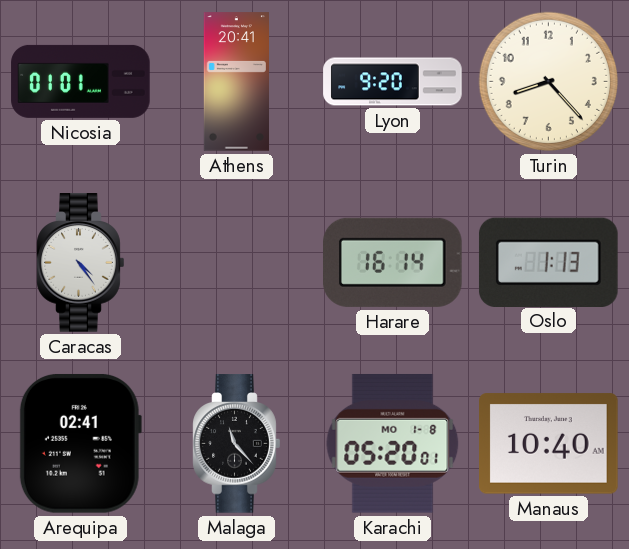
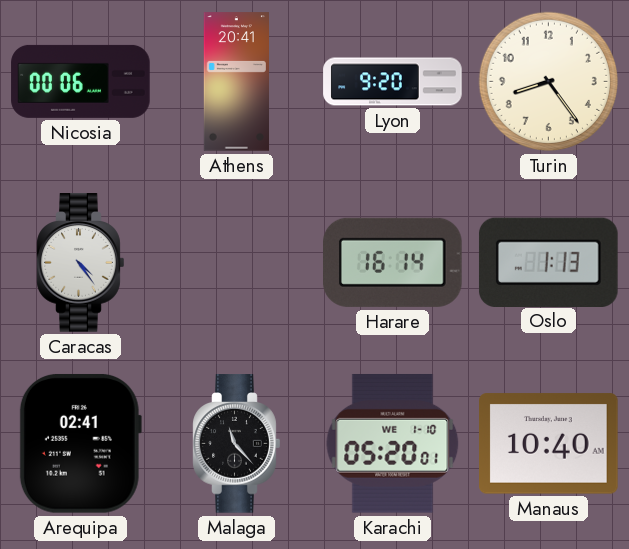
Nicosia: 01:01 -> 00:06
Turin: 8:23 -> 8:24
Karachi date: MO 1-8 -> WE 1-10
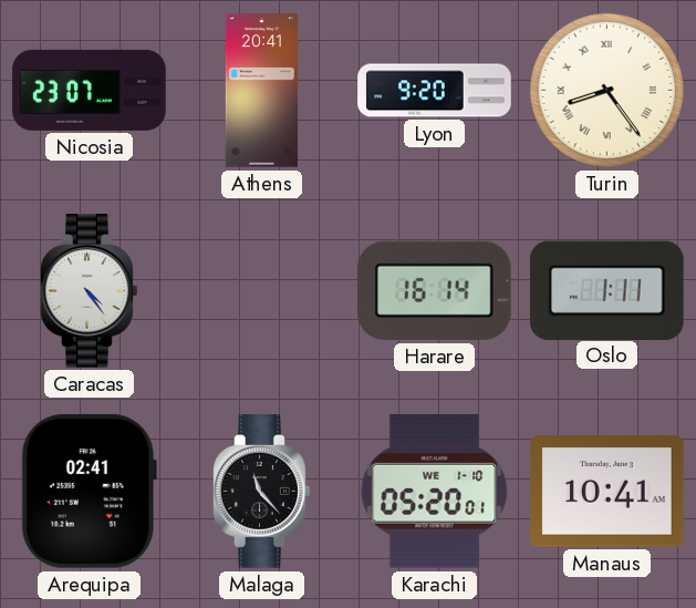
Nicosia: 00:06 -> 23:07
Turin numerals: Arabic -> Roman
Oslo: 1:13 -> 1:11
Manaus: 10:40 -> 10:41
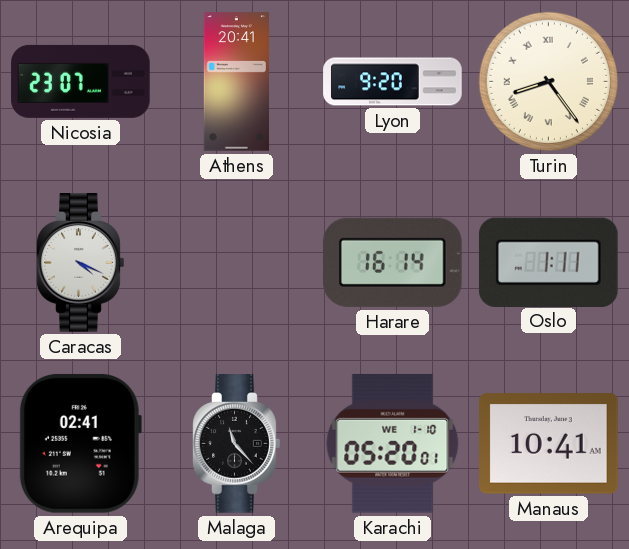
Caracas: 4:24 -> 4:19
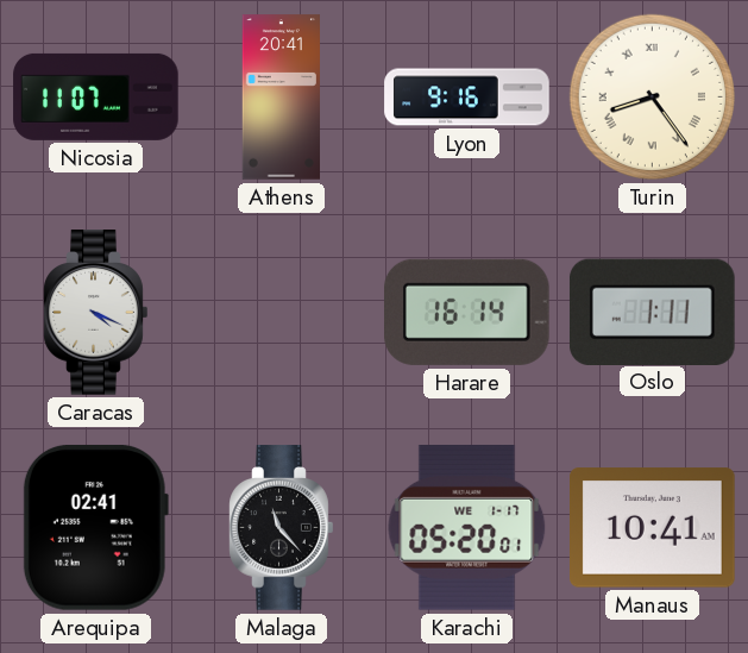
Nicosia: 23:07 -> 11:07
Lyon: 9:20 -> 9:16
Karachi date: WE 1-10 -> WE 1-17
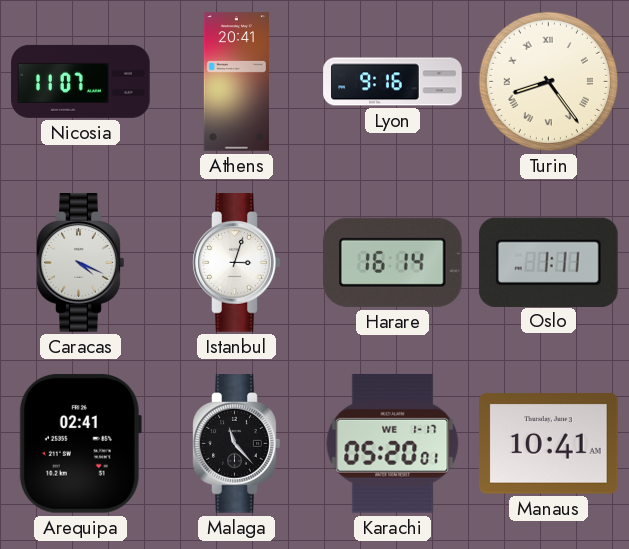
Istanbul: none -> 3:03
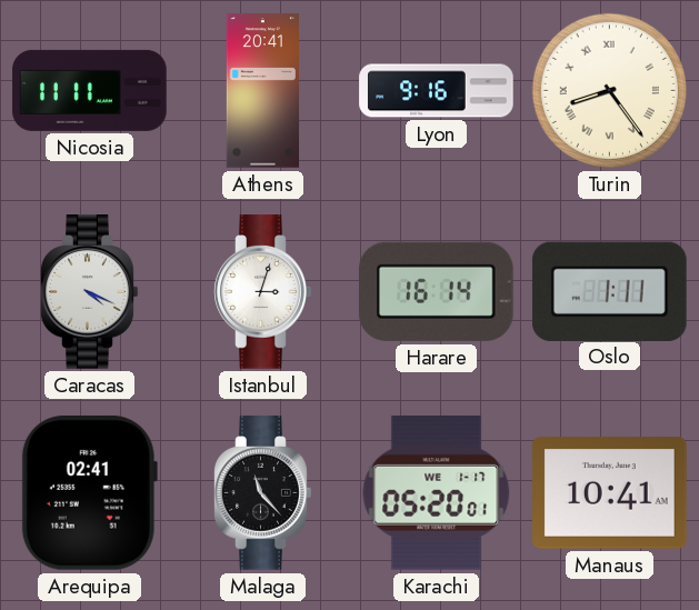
Nicosia: 11:07 -> 11:11
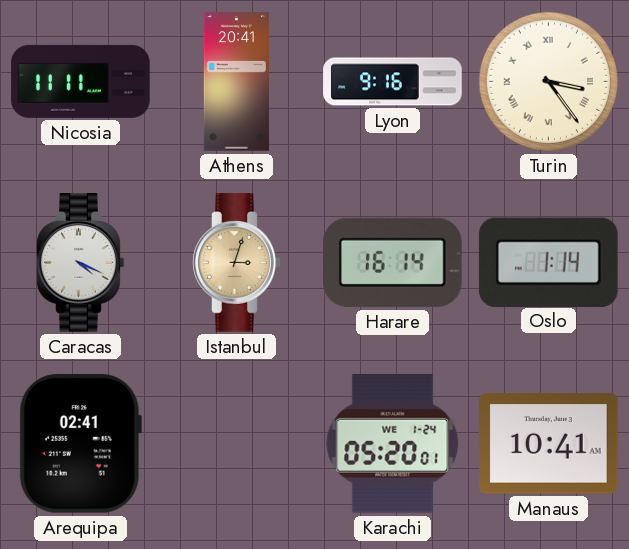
Turin: 8:24 -> 3:24
Istanbul dial: white -> champagne
Oslo: 1:11 -> 1:14
Malaga: 11:23 -> none
Karachi date: WE 1-17 -> WE 1-24
